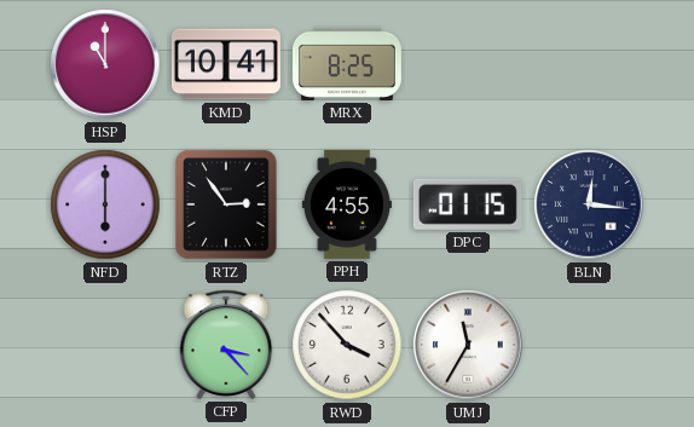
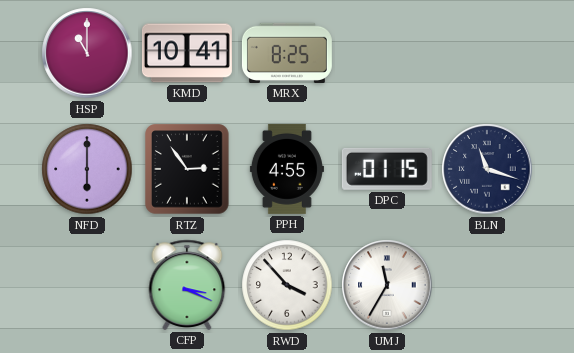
BLN: 12:16 -> 11:18
CFP: 3:23 -> 3:19
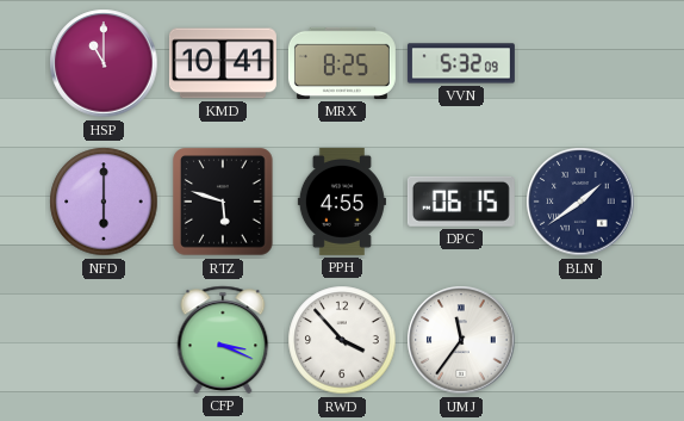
VVN: none -> 5:32
RTZ: 2:54 -> 5:48
DPC: 01:15 -> 06:15
BLN: 11:18 -> 1:39
UMJ: 11:35 -> 11:36
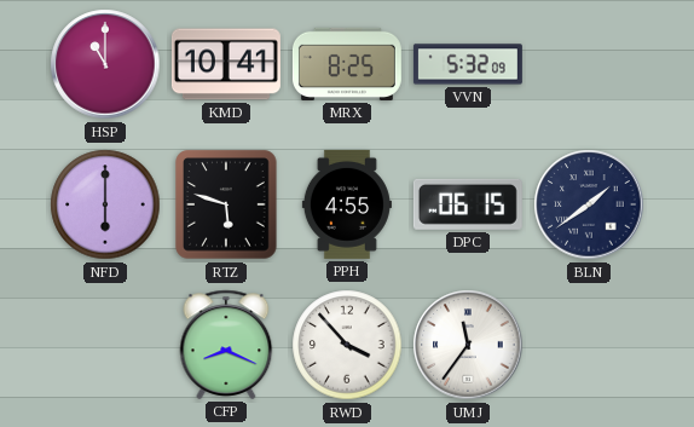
CFP: 3:19 -> 8:19
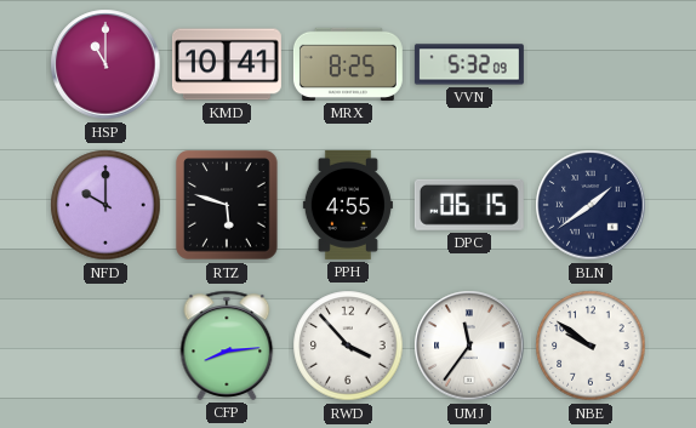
NFD: 6:00 -> 10:00
CFP: 8:19 -> 8:14
NBE: none -> 9:51
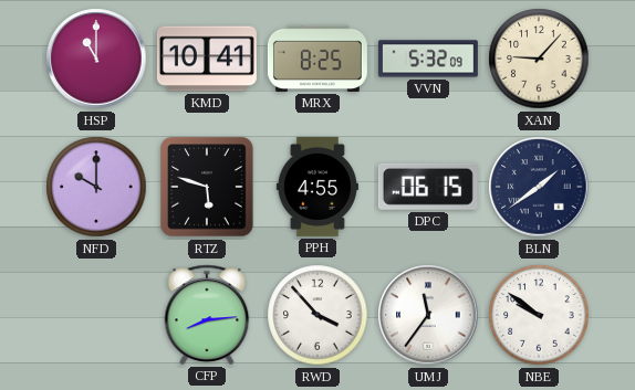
XAN: none -> 9:07
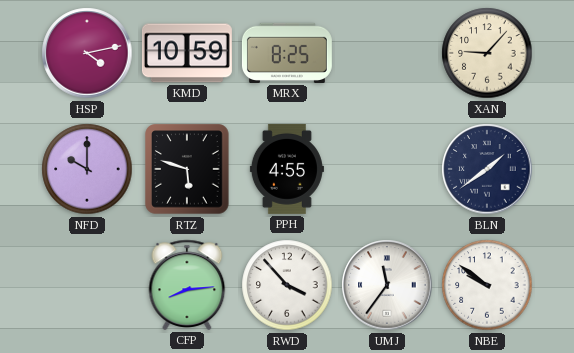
HSP: 11:00 -> 4:13
KMD: 10:41 -> 10:59
VVN: 5:32 -> none
DPC: 06:15 -> none
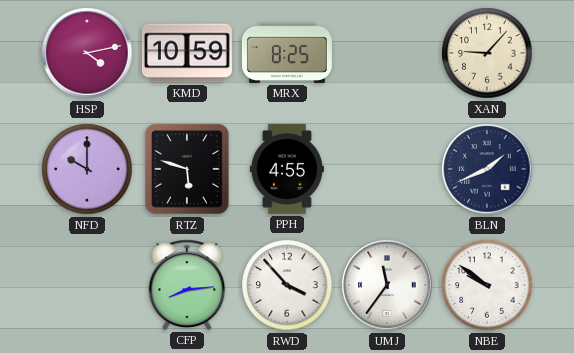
BLN: 1:39 -> 1:41
